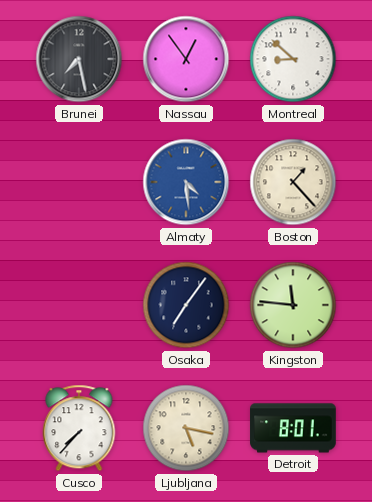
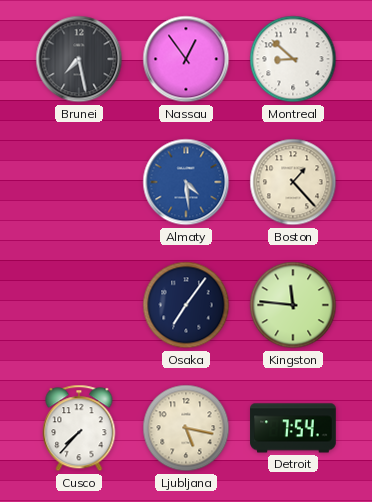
Detroit: 8:01 -> 7:54
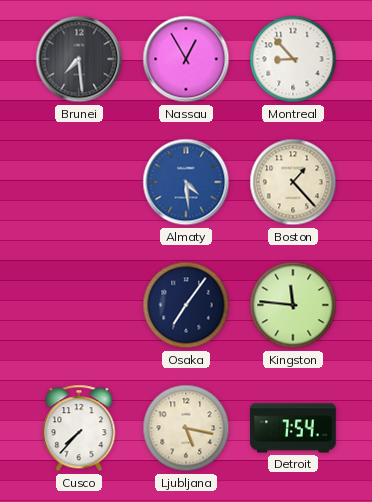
Brunei: 7:28 -> 7:29
Nassau: 12:54 -> 12:55
Montreal: 8:52 -> 8:53
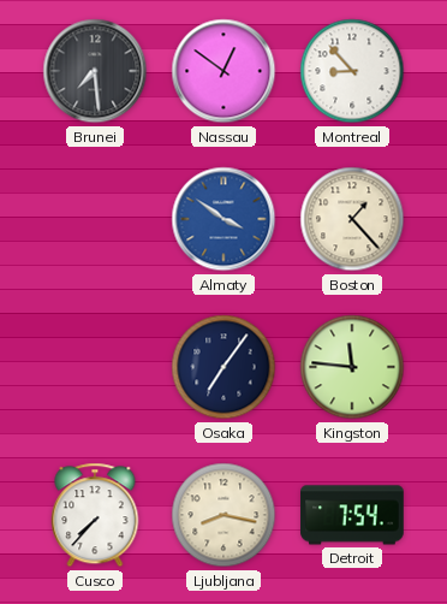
Nassau: 12:55 -> 12:51
Almaty: 4:29 -> 3:51
Ljubljana: 5:17 -> 8:17
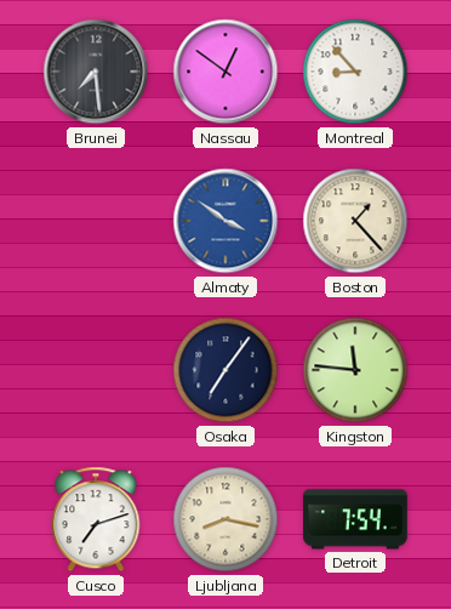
Cusco: 7:37 -> 7:12
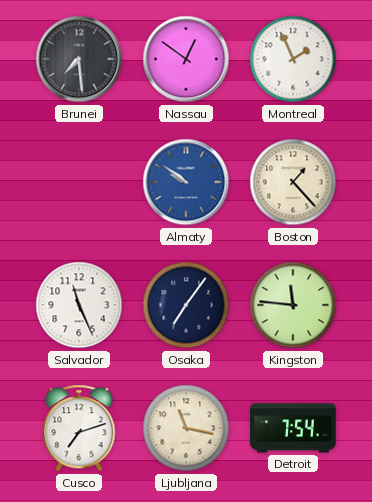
Montreal: 8:53 -> 1:56
Almaty: 3:51 -> 9:51
Salvador: none -> 11:26
Ljubljana: 8:17 -> 11:17
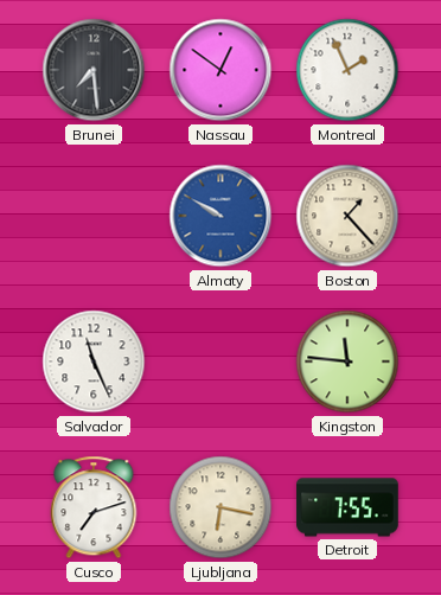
Almaty: 9:51 -> 9:50
Osaka: 7:06 -> none
Ljubljana: 11:17 -> 6:17
Detroit: 7:54 -> 7:55
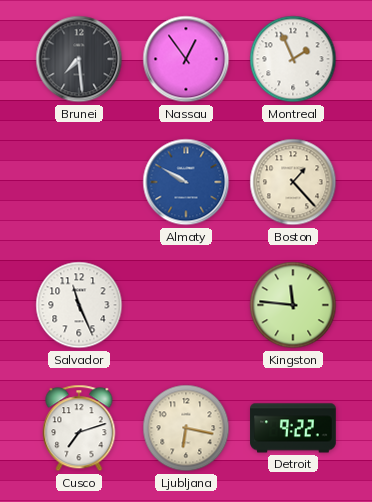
Nassau: 12:51 -> 12:54
Detroit: 7:55 -> 9:22
